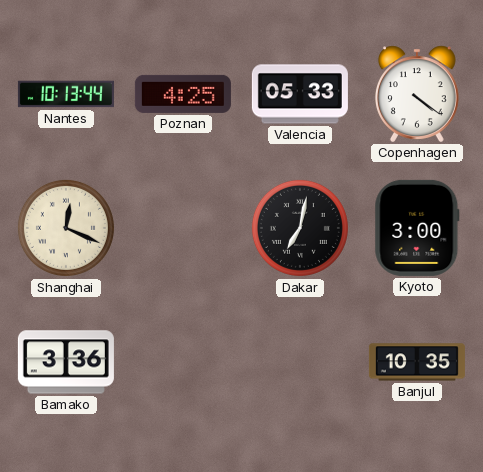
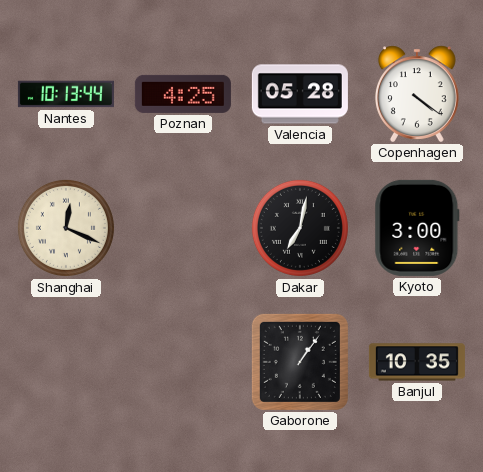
Valencia: 05:33 -> 05:28
Bamako: 3:36 -> none
Gaborone: none -> 1:06
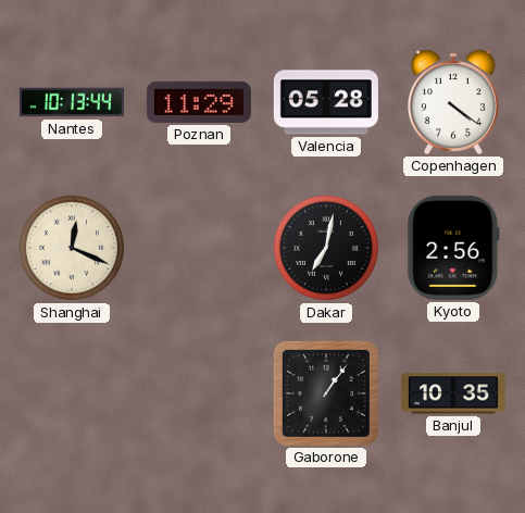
Poznan: 4:25 -> 11:29
Kyoto: 3:00 -> 2:56
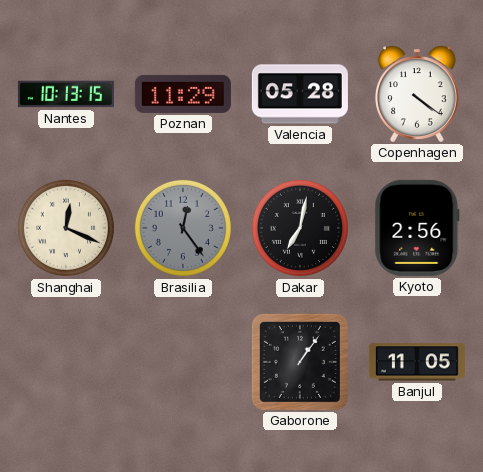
Nantes: 10:13:44 -> 10:13:15
Brasilia: none -> 12:24
Banjul: 10:35 -> 11:05
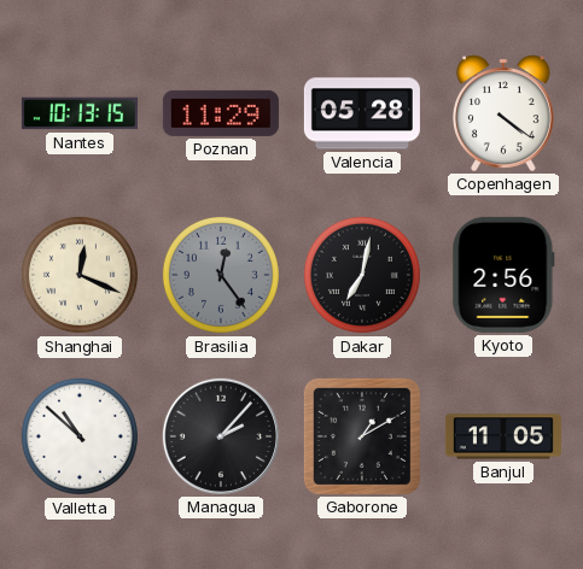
Valletta: none -> 10:52
Managua: none -> 2:07
Gaborone: 1:06 -> 1:10
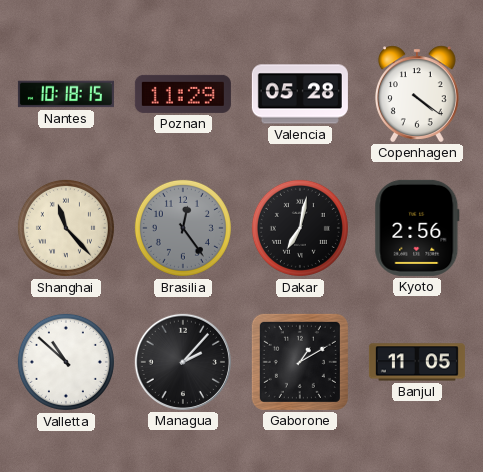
Nantes: 10:13 -> 10:18
Shanghai: 12:19 -> 11:23
